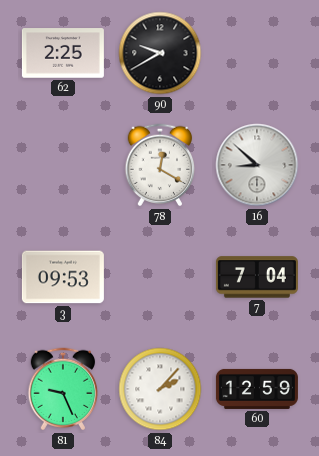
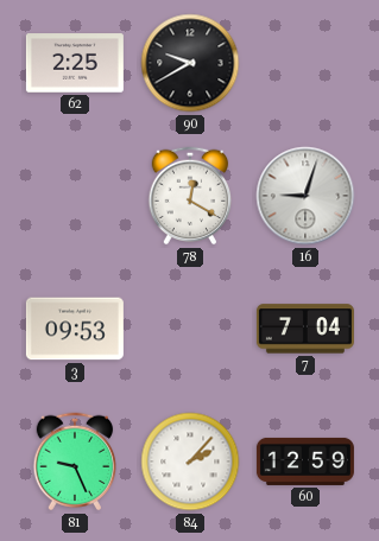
16: 8:52 -> 9:03
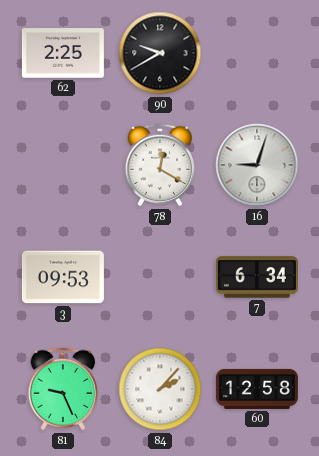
7: 7:04 -> 6:34
60: 12:59 -> 12:58
